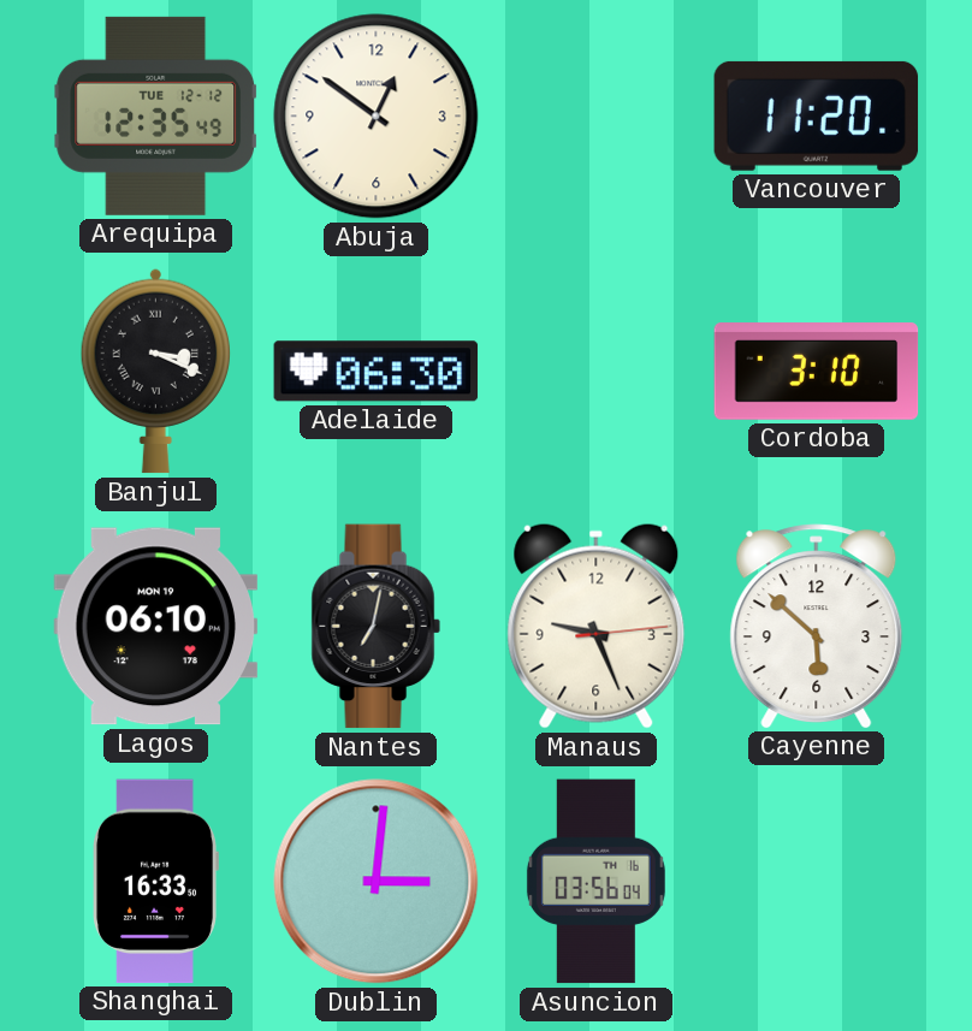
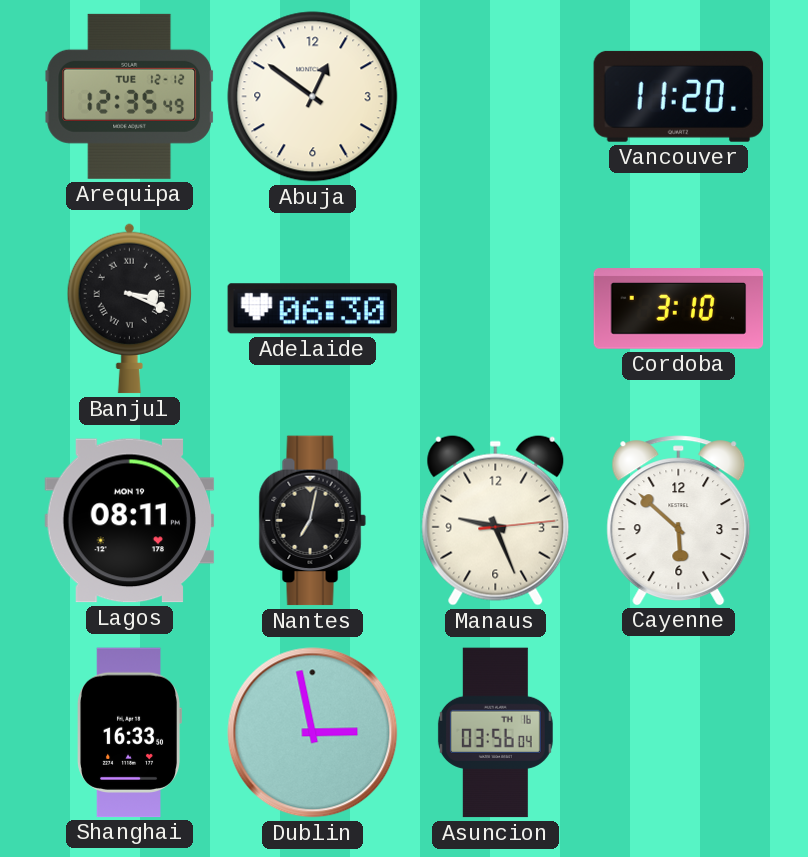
Lagos: 06:10 -> 08:11
Dublin: 3:01 -> 2:58
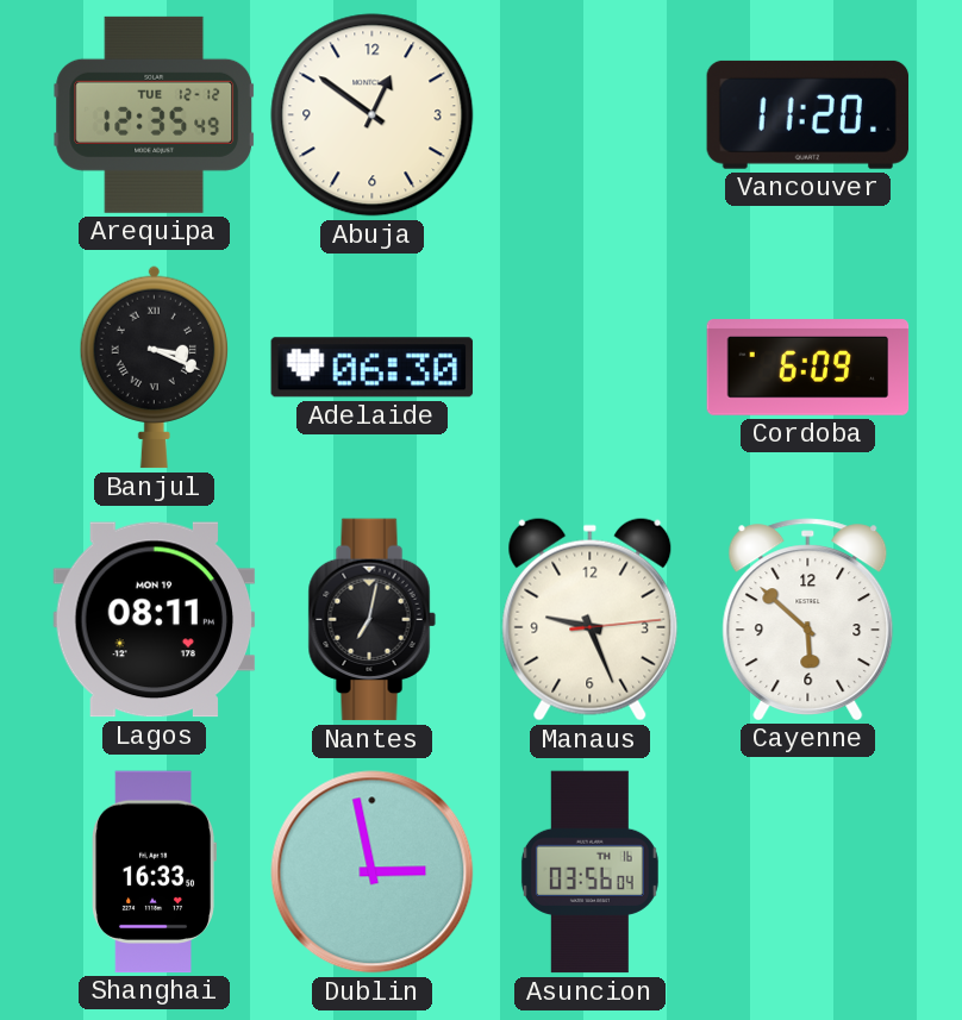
Cordoba: 3:10 -> 6:09
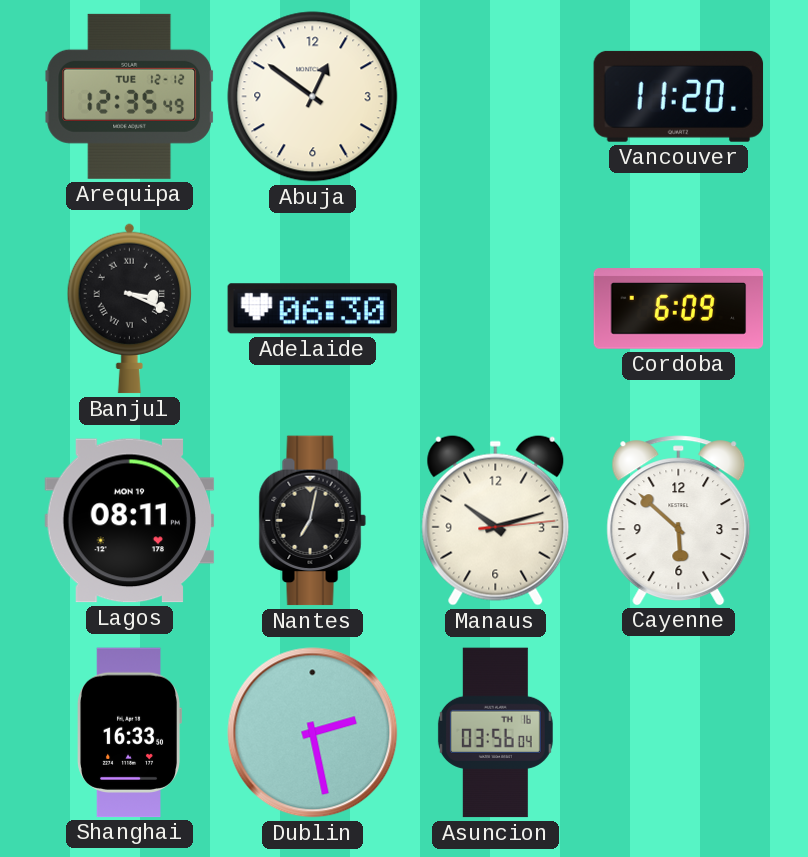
Manaus: 9:26 -> 10:12
Dublin: 2:58 -> 2:28
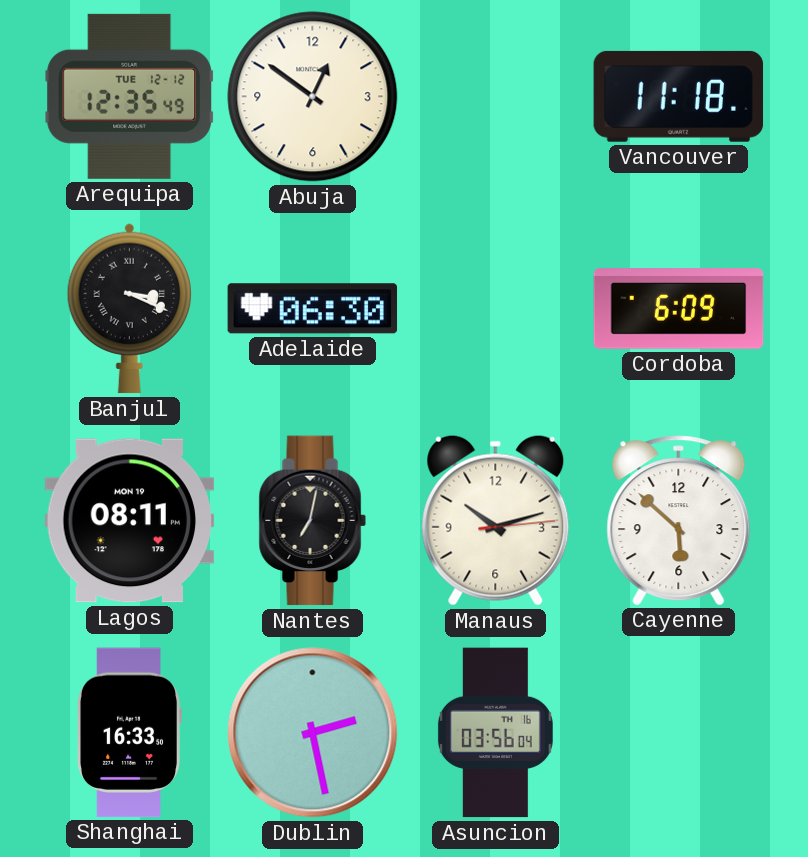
Vancouver: 11:20 -> 11:18
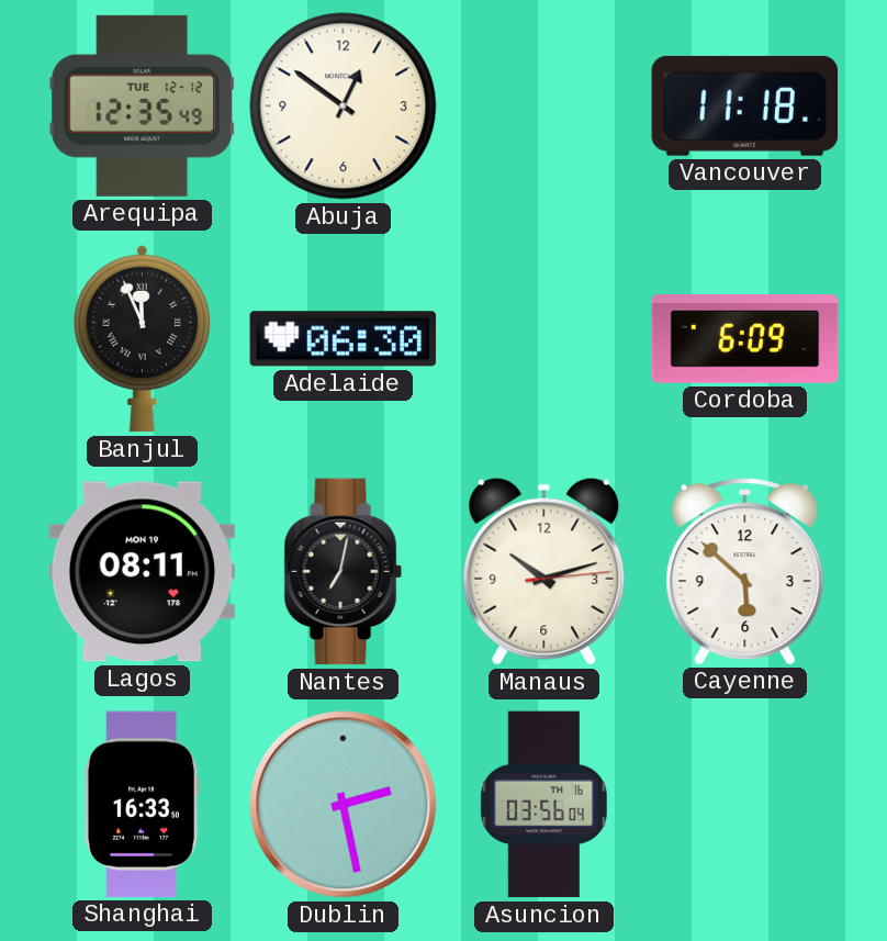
Banjul: 3:19 -> 11:56
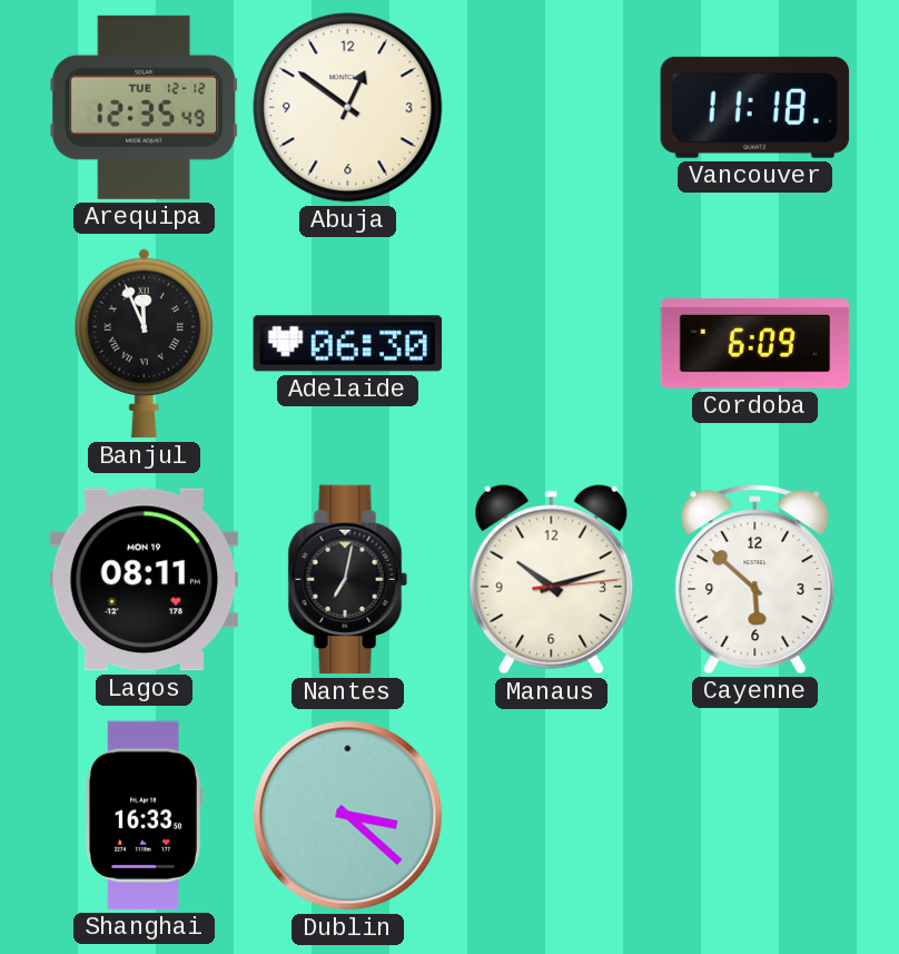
Dublin: 2:28 -> 3:22
Asuncion: 03:56 -> none
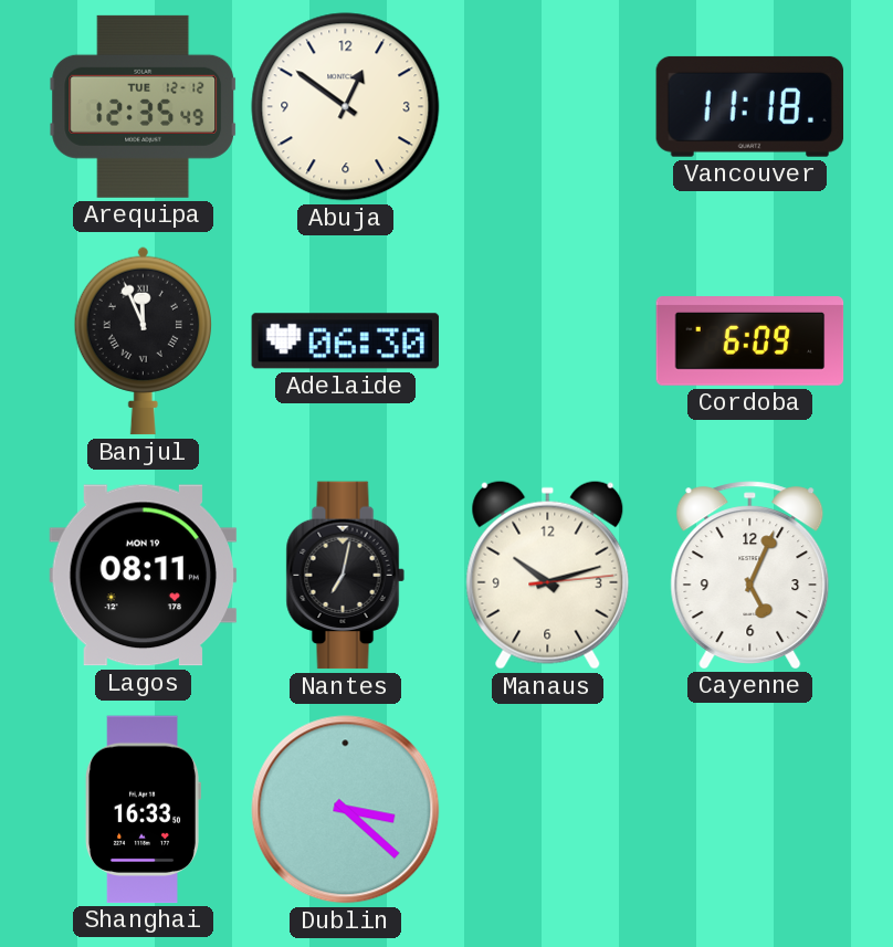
Cayenne: 5:52 -> 5:04
